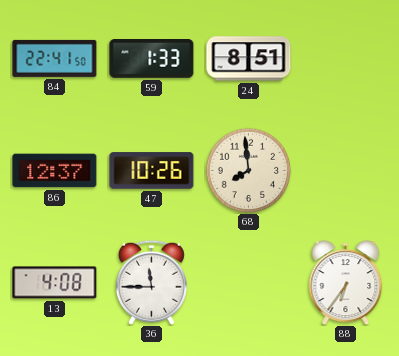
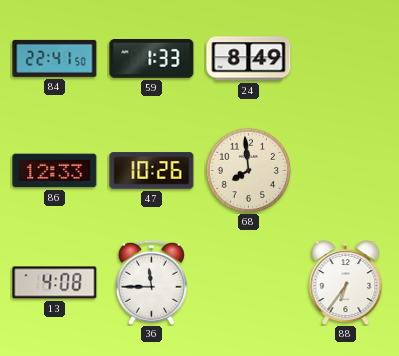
24: 8:51 -> 8:49
86: 12:37 -> 12:33
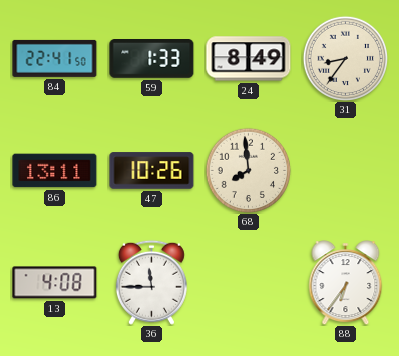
31: none -> 8:36
86: 12:33 -> 13:11
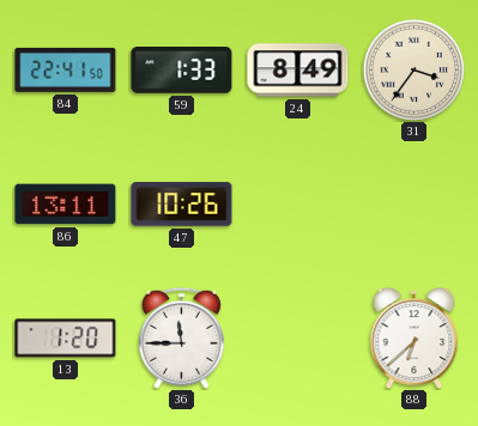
31: 8:36 -> 3:36
68: 7:59 -> none
13: 4:08 -> 1:20
88: 6:36 -> 6:38
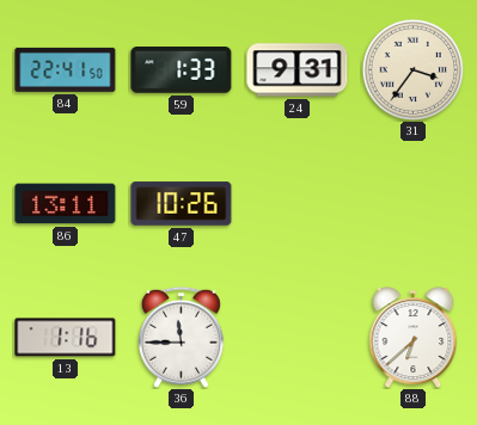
24: 8:49 -> 9:31
13: 1:20 -> 1:16
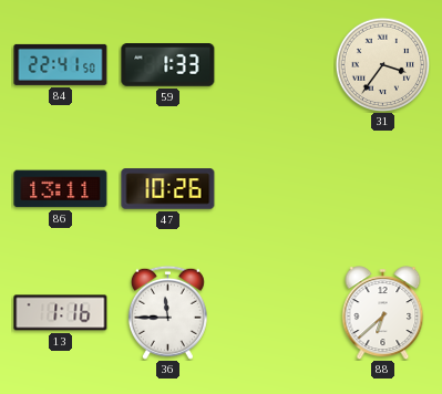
24: 9:31 -> none
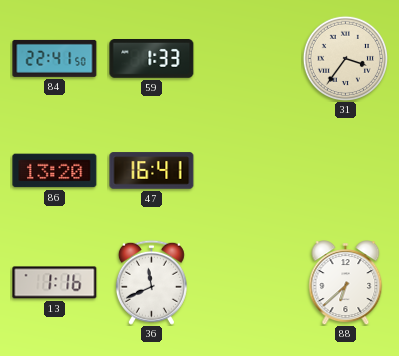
86: 13:11 -> 13:20
47: 10:26 -> 16:41
36: 11:45 -> 11:41
